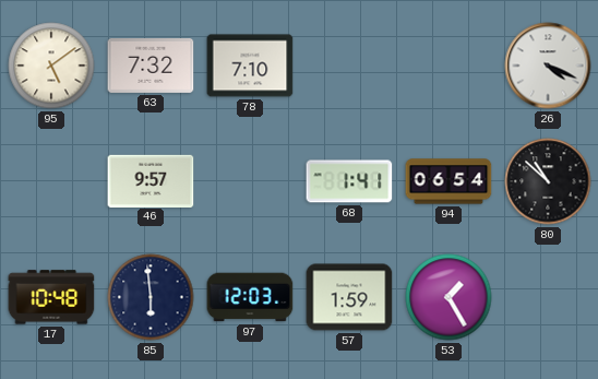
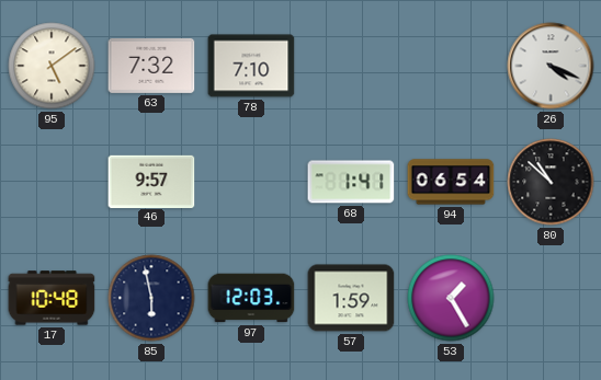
85: 5:59 -> 5:58
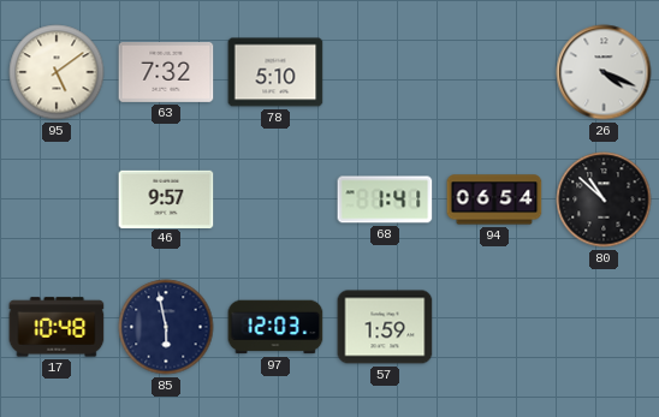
78: 7:10 -> 5:10
53: 1:25 -> none
